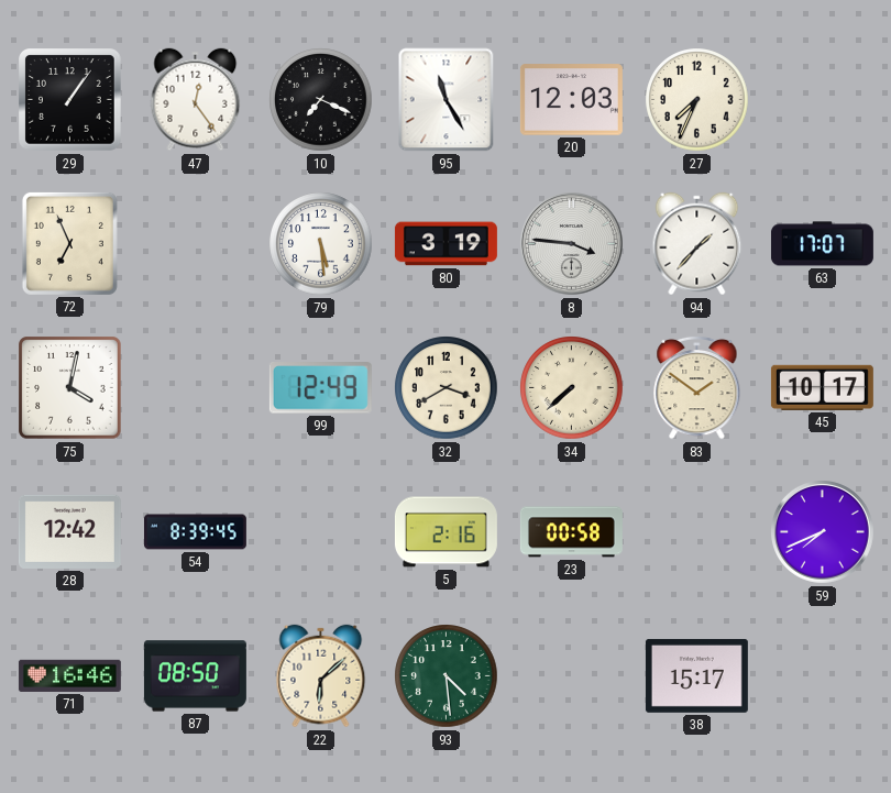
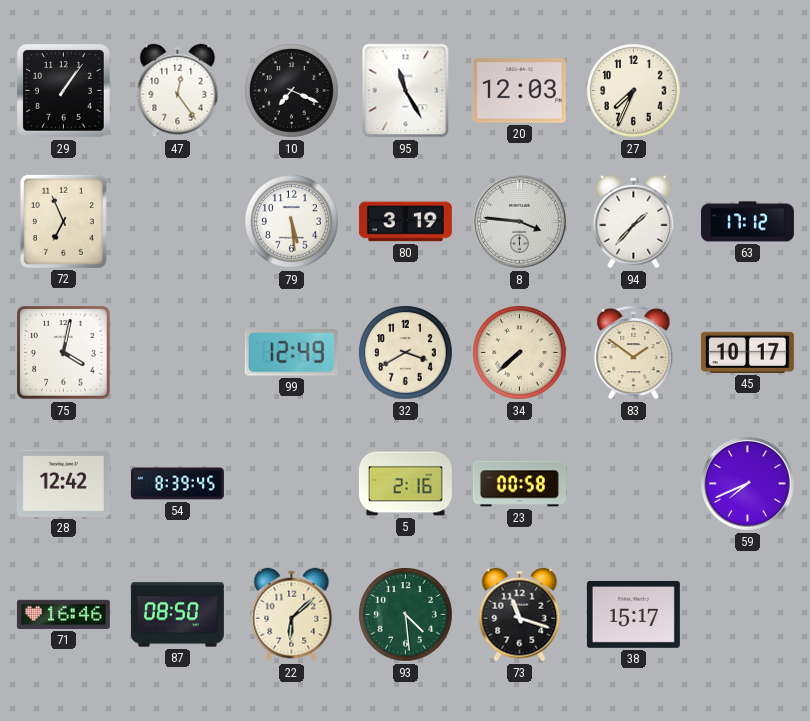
63: 17:07 -> 17:12
73: none -> 11:18
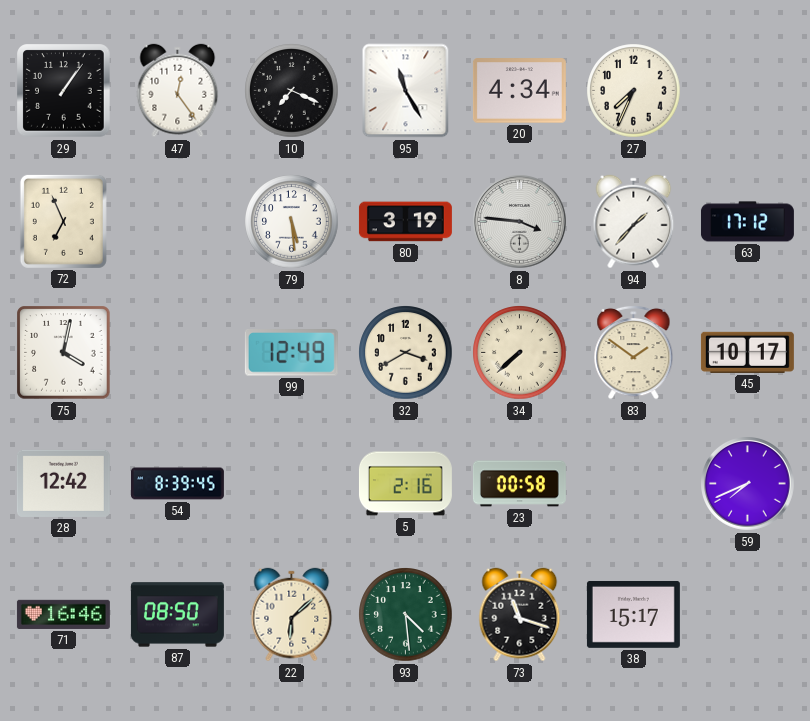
20: 12:03 -> 4:34
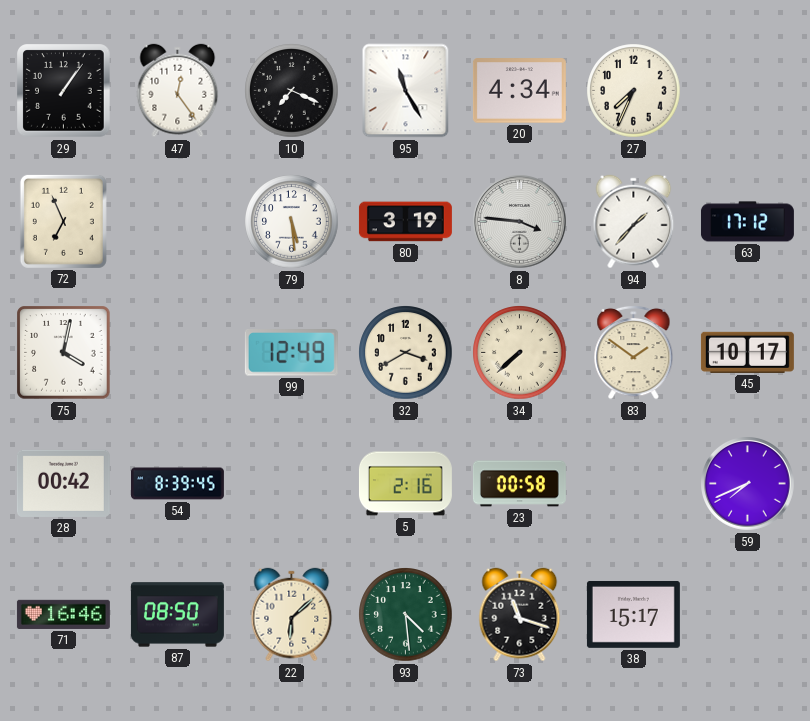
28: 12:42 -> 00:42
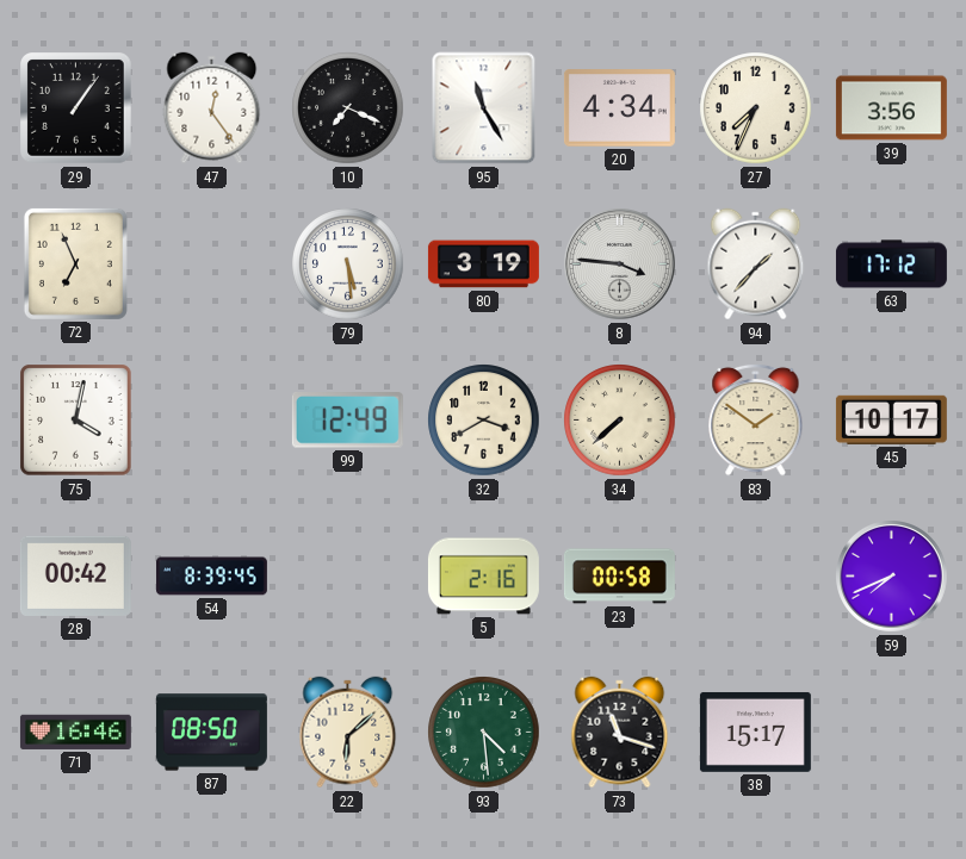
39: none -> 3:56
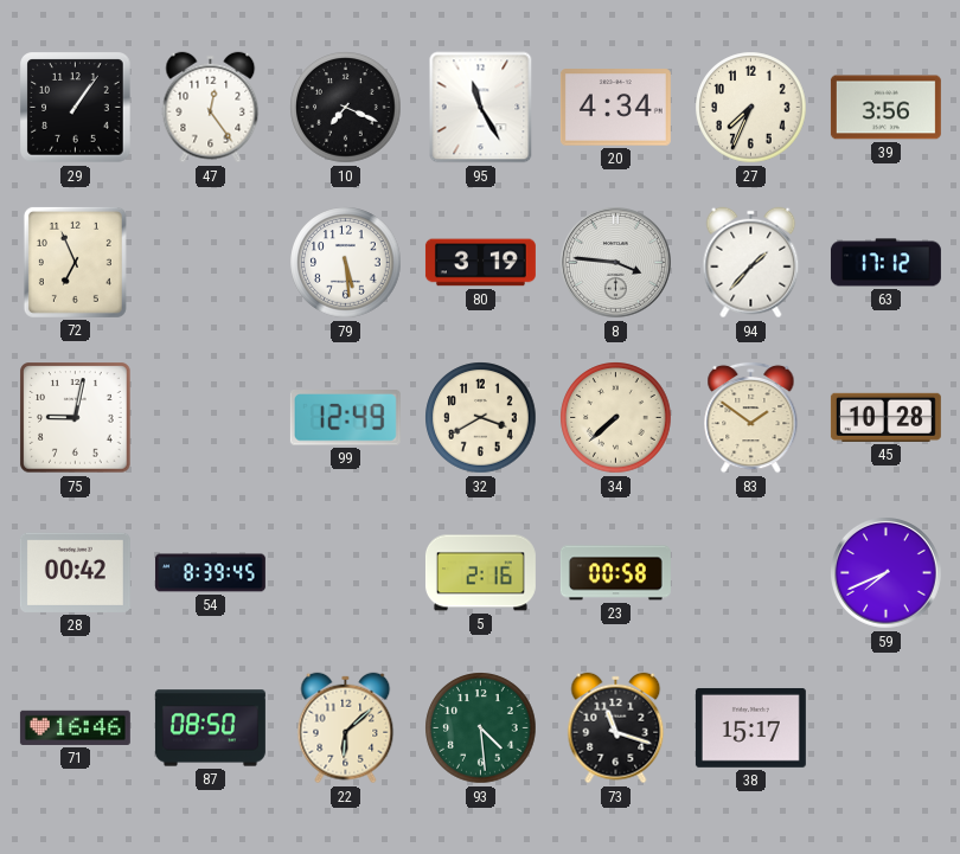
75: 4:02 -> 9:02
45: 10:17 -> 10:28
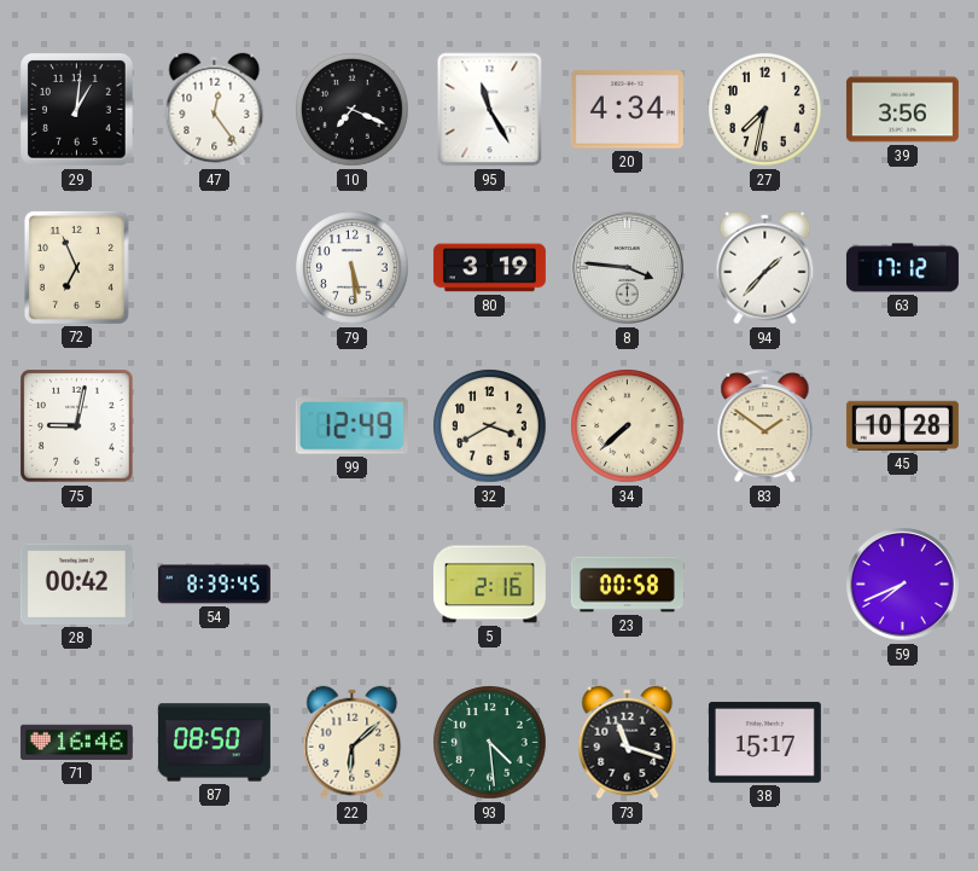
29: 1:06 -> 1:01
27: 7:34 -> 7:32
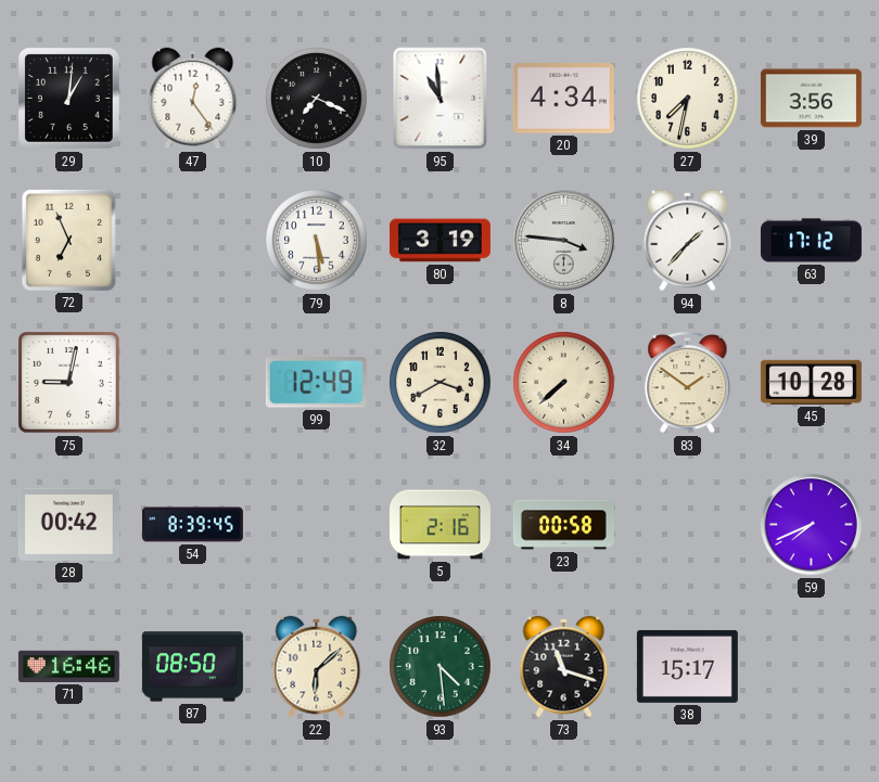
95: 11:25 -> 10:59
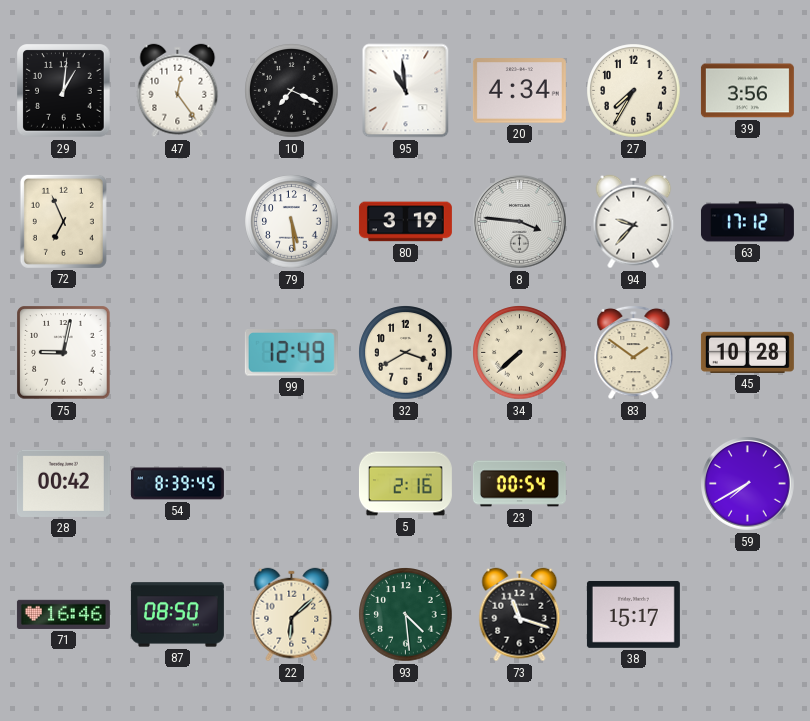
27: 7:32 -> 7:35
94: 1:37 -> 9:37
23: 00:58 -> 00:54
59: 7:41 -> 7:40
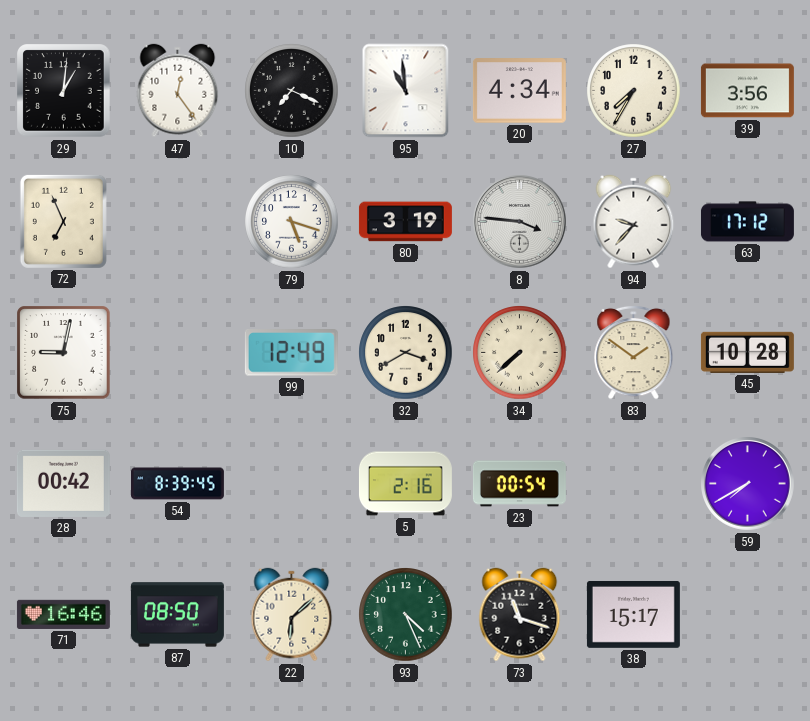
79: 5:29 -> 5:18
93: 4:29 -> 4:26
